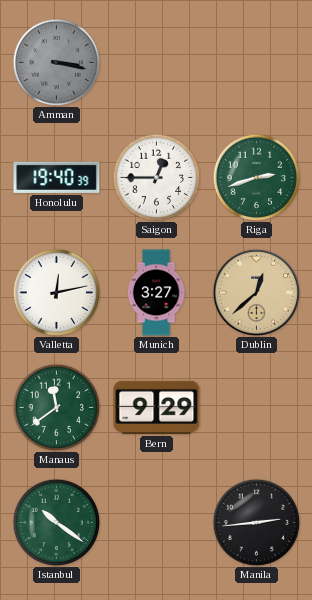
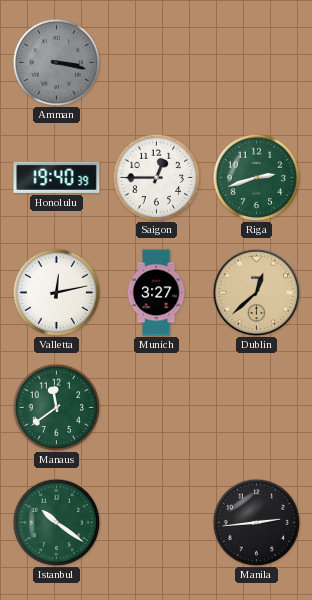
Bern: 9:29 -> none
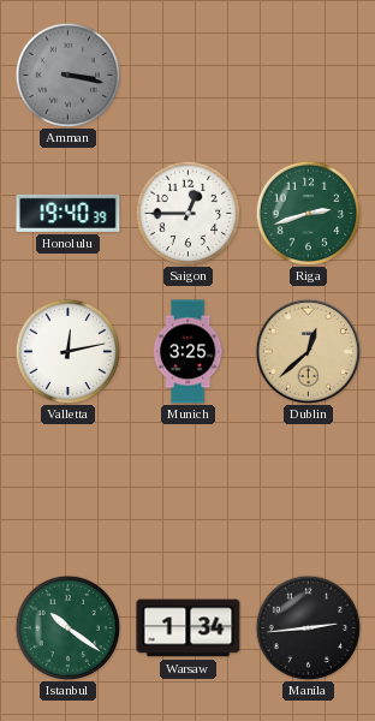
Munich: 3:27 -> 3:25
Manaus: 11:39 -> none
Warsaw: none -> 1:34
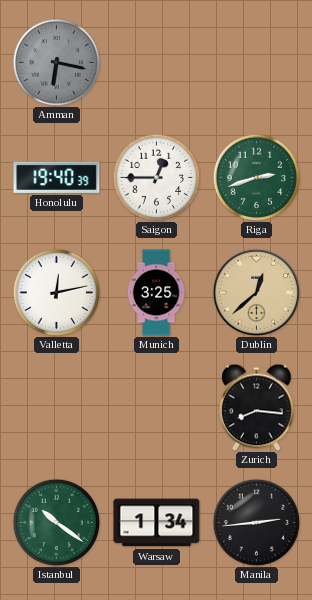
Amman: 3:17 -> 6:17
Zurich: none -> 8:16
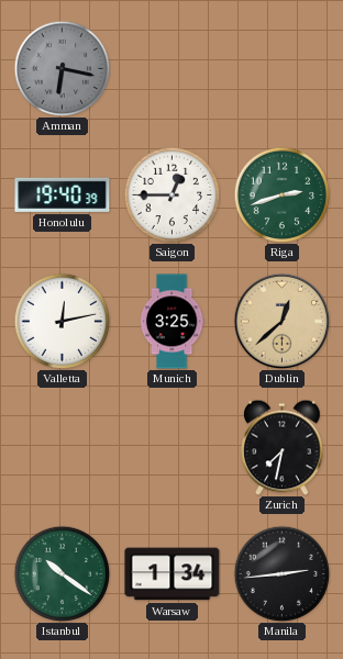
Zurich: 8:16 -> 7:32
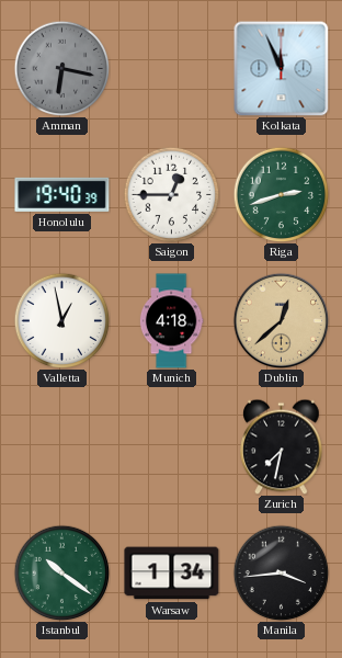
Kolkata: none -> 11:56
Valletta: 12:13 -> 12:58
Munich: 3:25 -> 4:18
Manila: 2:44 -> 3:44
